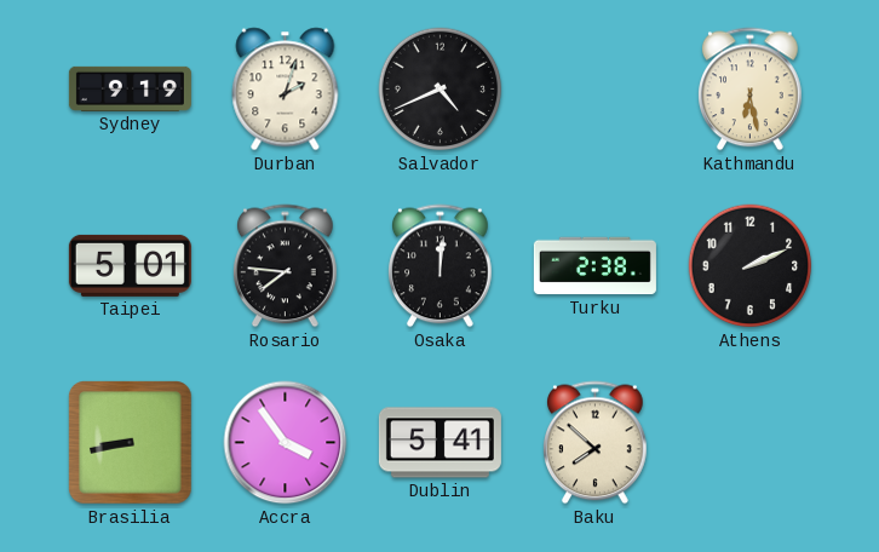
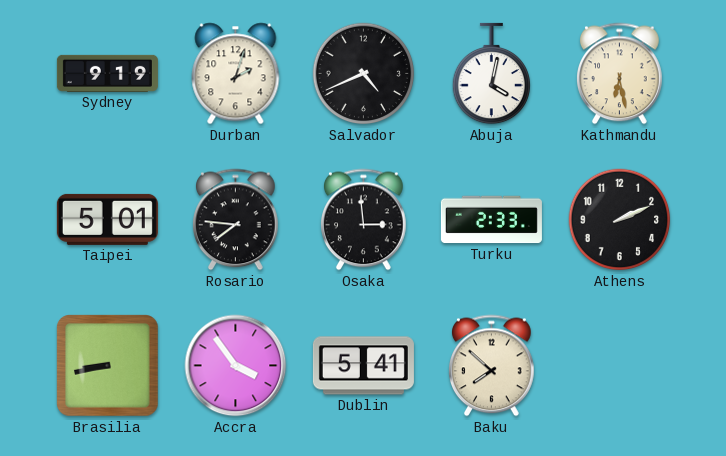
Abuja: none -> 4:02
Osaka: 12:01 -> 2:59
Turku: 2:38 -> 2:33
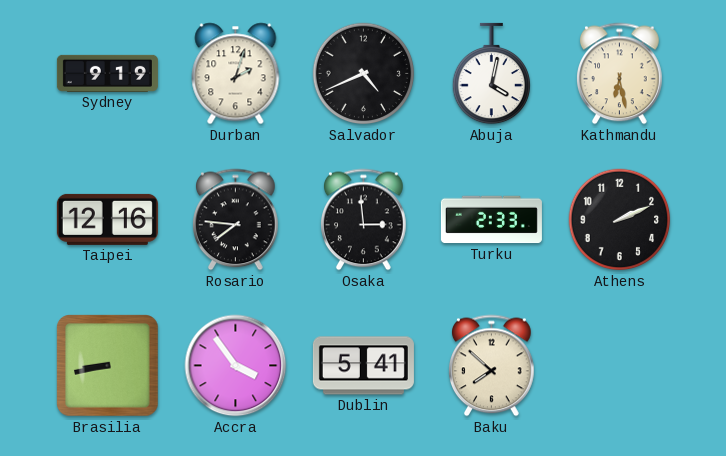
Taipei: 5:01 -> 12:16
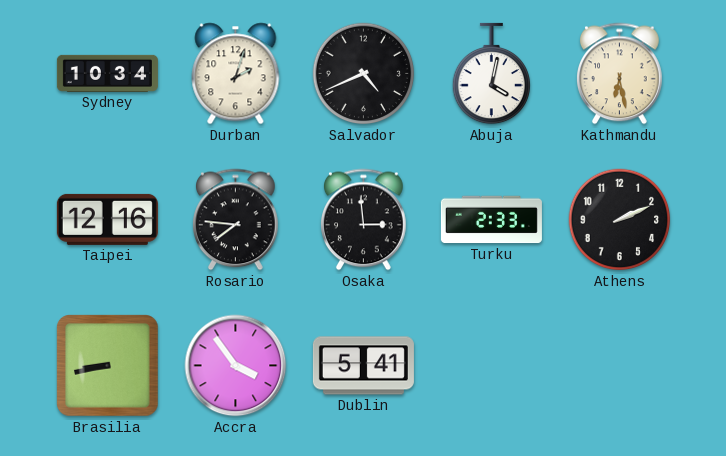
Sydney: 9:19 -> 10:34
Baku: 7:52 -> none
